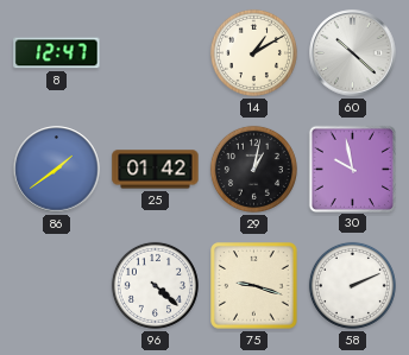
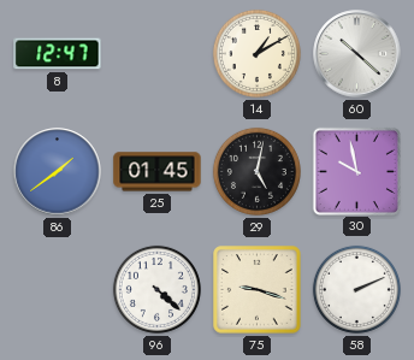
25: 01:42 -> 01:45
29: 1:02 -> 5:02
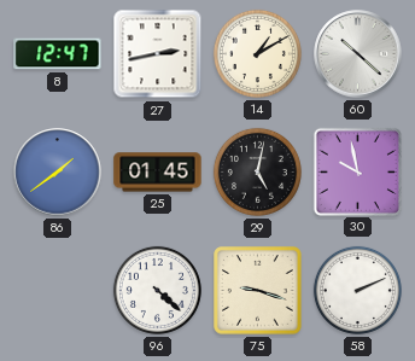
27: none -> 2:43
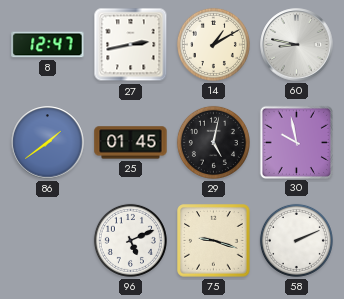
60: 10:22 -> 8:47
96: 4:22 -> 5:11
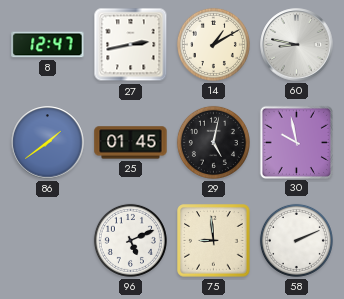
75: 9:18 -> 8:59
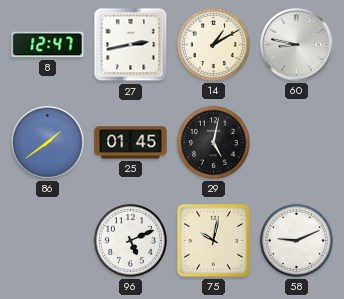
30: 9:58 -> none
75: 8:59 -> 10:02
58: 2:11 -> 9:11
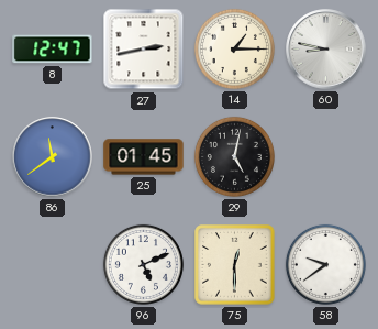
14: 1:10 -> 1:15
86: 1:39 -> 11:39
75: 10:02 -> 12:30
58: 9:11 -> 9:39
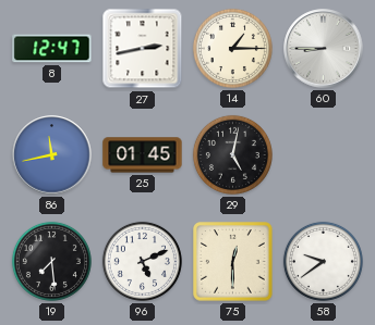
60: 8:47 -> 8:45
86: 11:39 -> 11:43
19: none -> 7:29
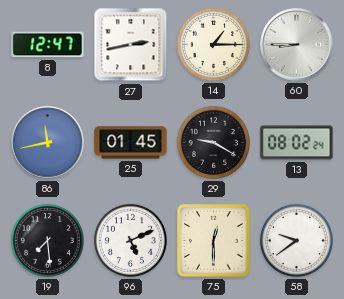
29: 5:02 -> 9:20
13: none -> 08:02
